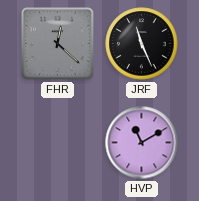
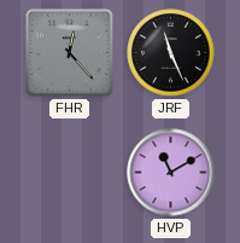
FHR: 12:22 -> 12:23
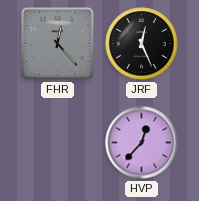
JRF: 11:26 -> 12:26
HVP: 11:10 -> 12:37
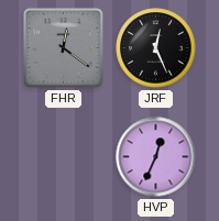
FHR: 12:23 -> 12:21
HVP: 12:37 -> 12:34
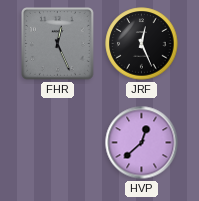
FHR: 12:21 -> 12:26
HVP: 12:34 -> 12:38
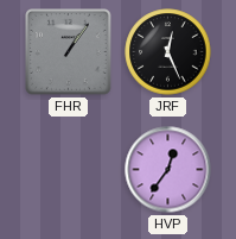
FHR: 12:26 -> 1:06
HVP: 12:38 -> 12:36
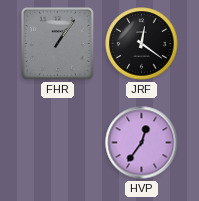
JRF: 12:26 -> 12:21
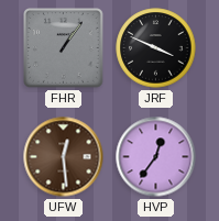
JRF: 12:21 -> 3:49
UFW: none -> 12:29
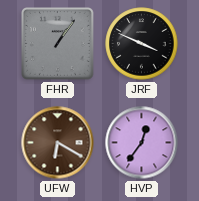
UFW: 12:29 -> 6:20
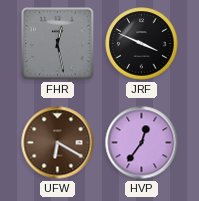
FHR: 1:06 -> 12:28
